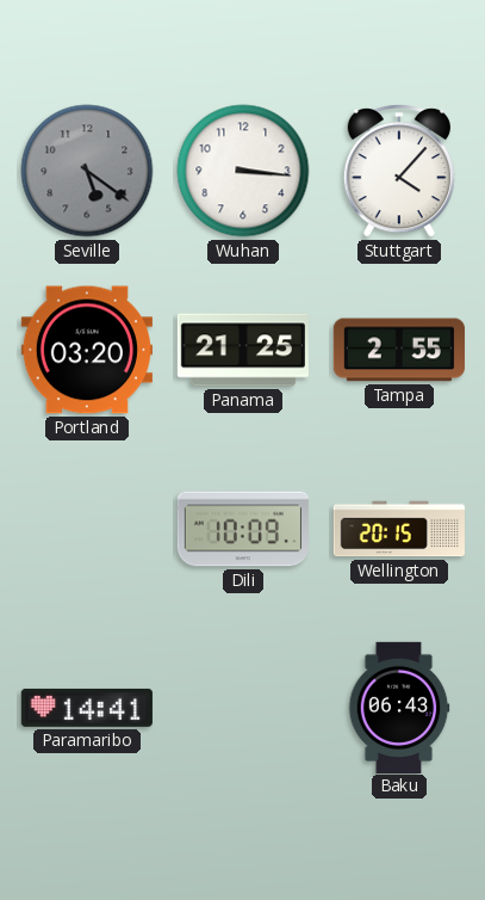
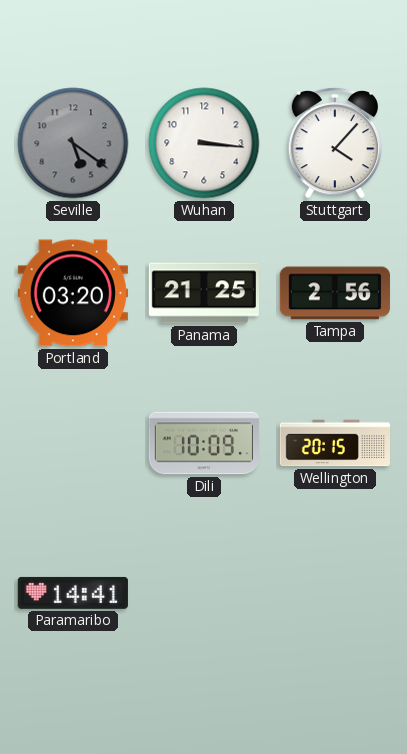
Tampa: 2:55 -> 2:56
Baku: 06:43 -> none
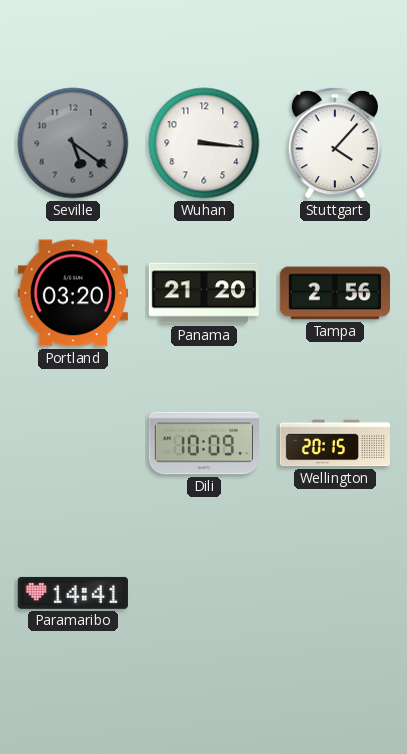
Panama: 21:25 -> 21:20
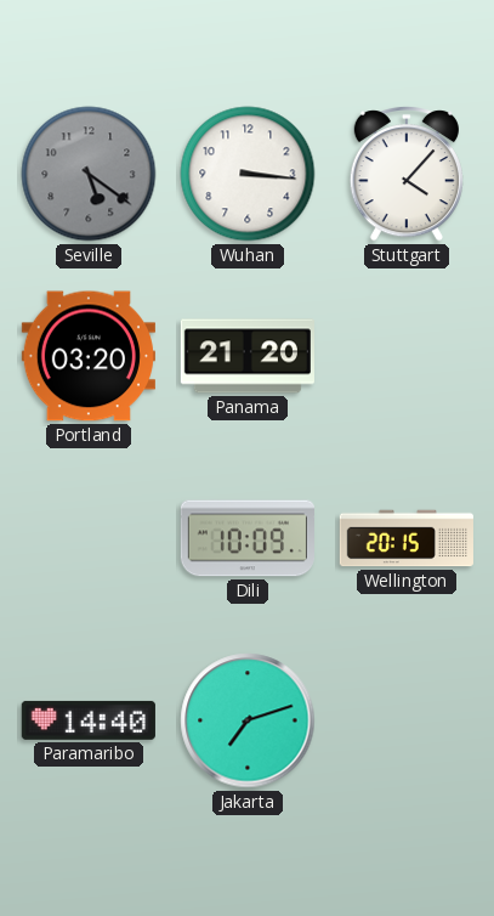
Tampa: 2:56 -> none
Paramaribo: 14:41 -> 14:40
Jakarta: none -> 7:12
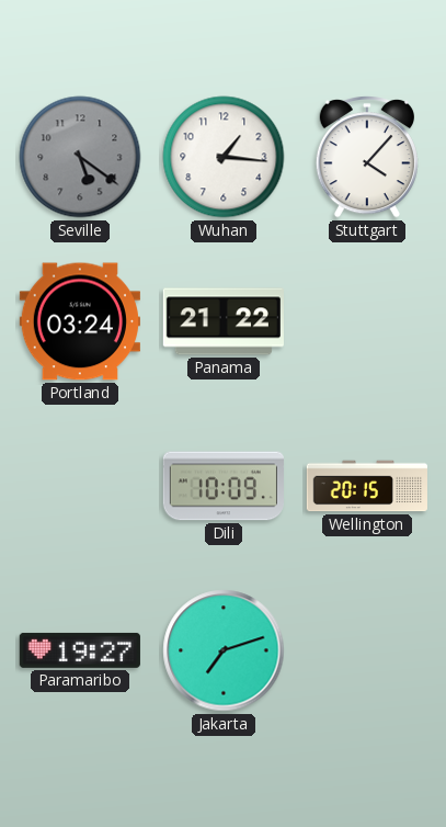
Wuhan: 3:16 -> 1:16
Portland: 03:20 -> 03:24
Panama: 21:20 -> 21:22
Paramaribo: 14:40 -> 19:27
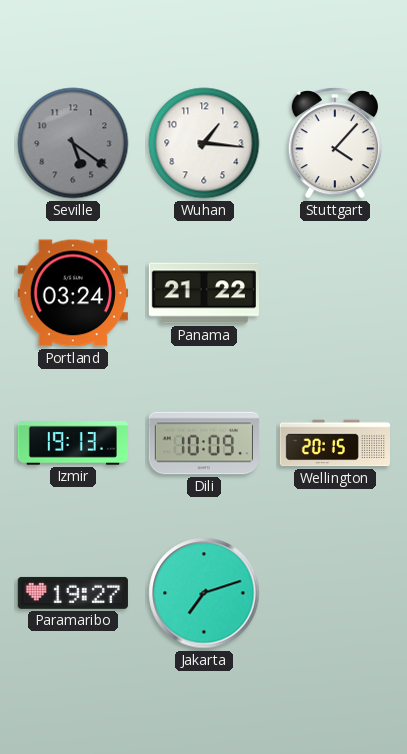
Izmir: none -> 19:13
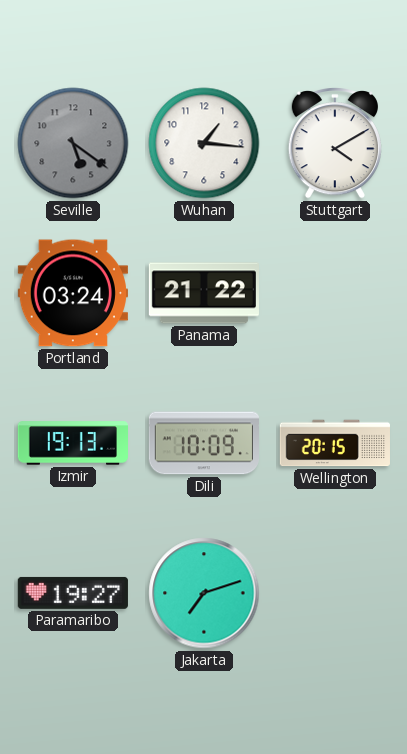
Stuttgart: 4:07 -> 4:10
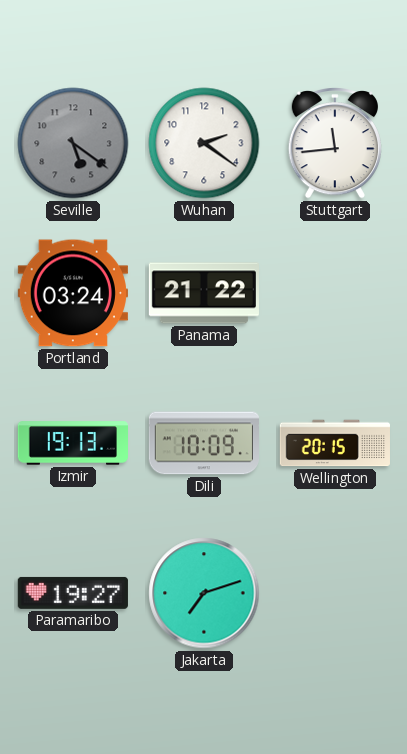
Wuhan: 1:16 -> 2:21
Stuttgart: 4:10 -> 11:44
